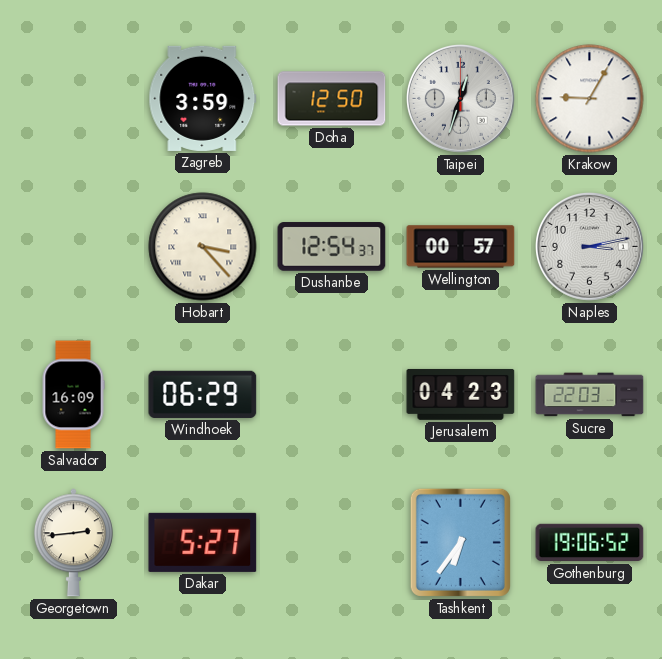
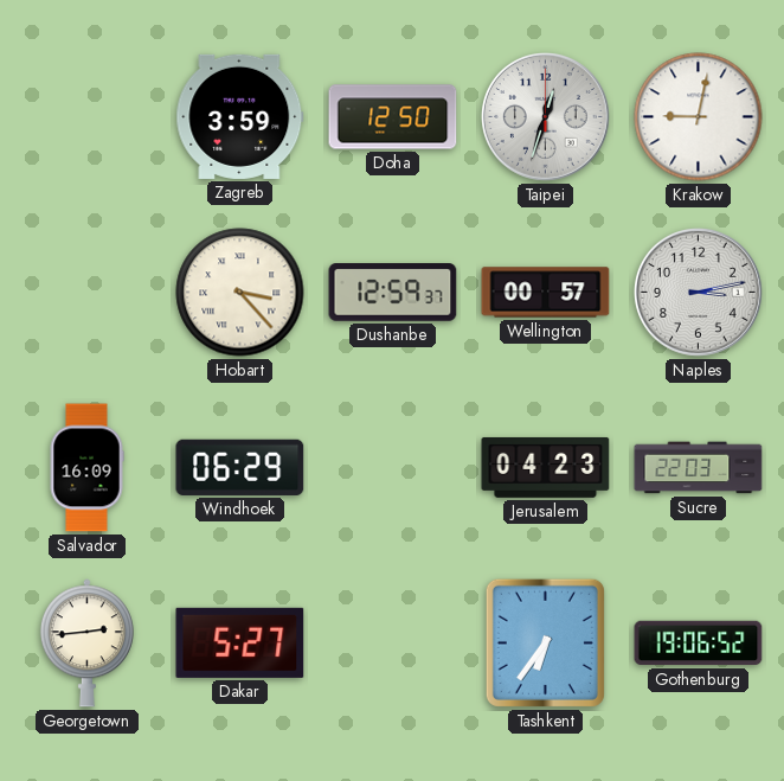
Krakow: 9:05 -> 9:02
Dushanbe: 12:54 -> 12:59
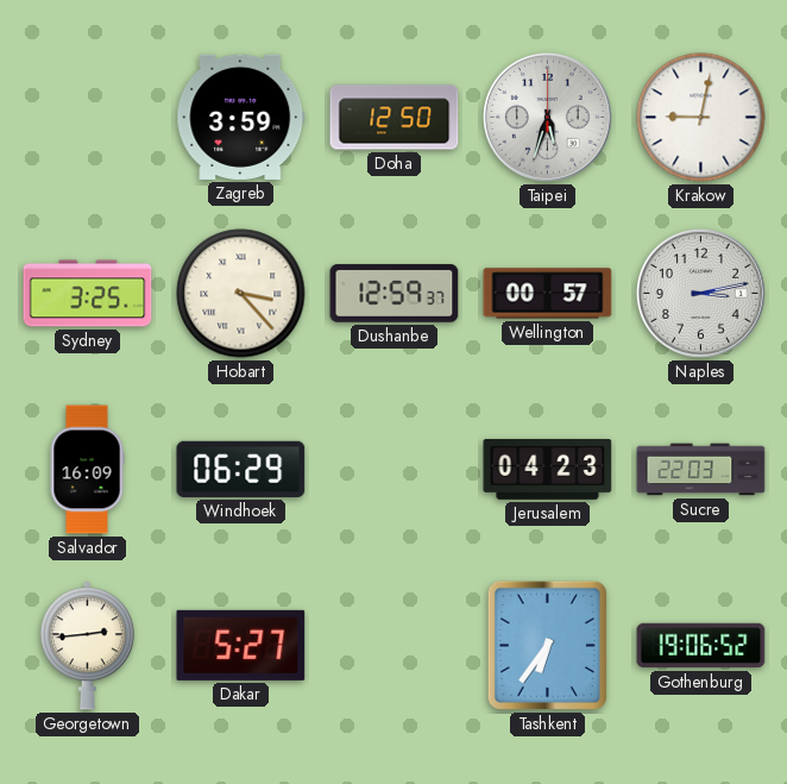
Taipei: 12:33 -> 5:33
Sydney: none -> 3:25
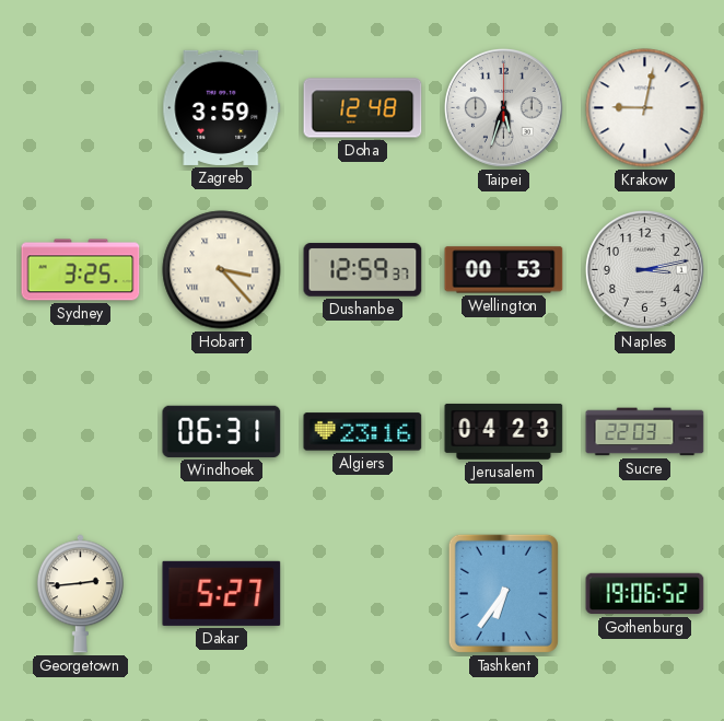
Doha: 12:50 -> 12:48
Wellington: 00:57 -> 00:53
Salvador: 16:09 -> none
Windhoek: 06:29 -> 06:31
Algiers: none -> 23:16
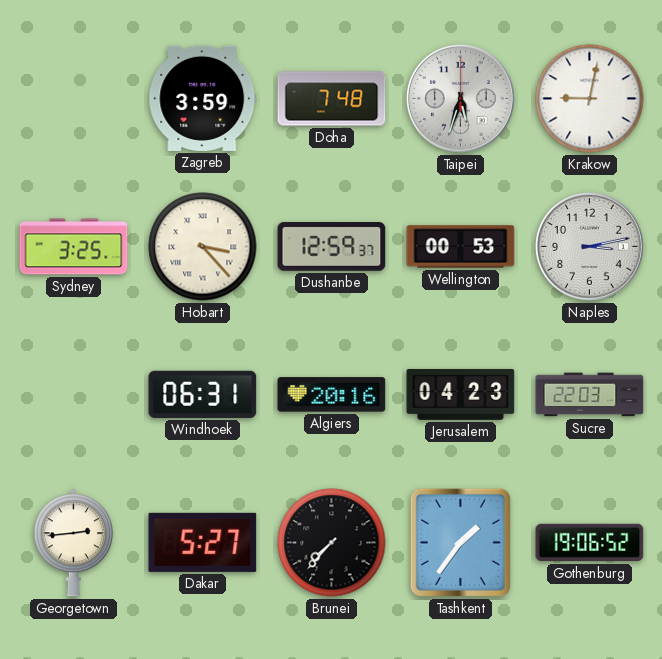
Doha: 12:48 -> 7:48
Algiers: 23:16 -> 20:16
Brunei: none -> 7:37
Tashkent: 6:36 -> 1:36
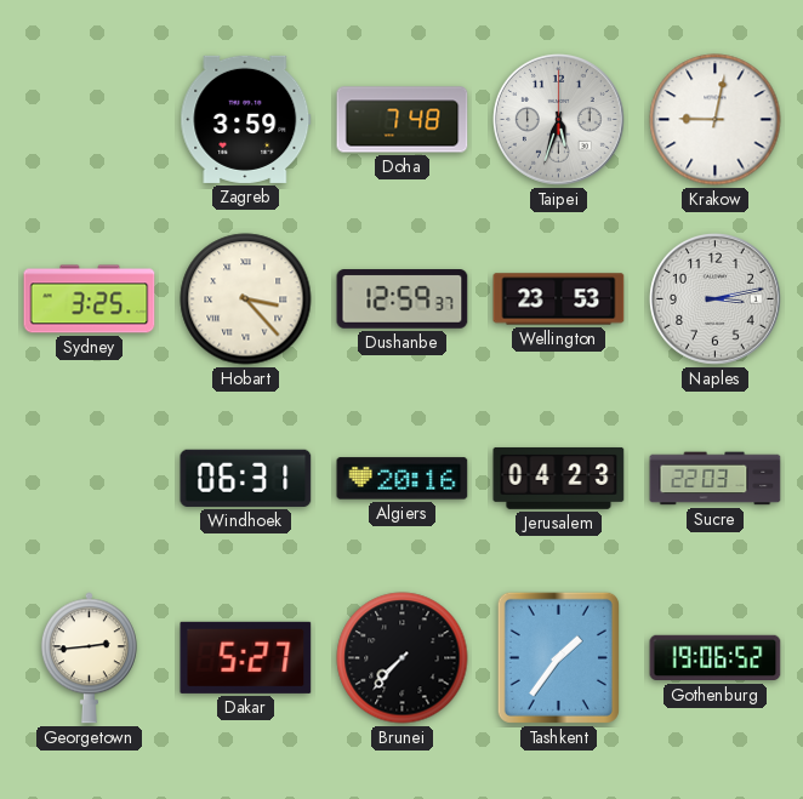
Wellington: 00:53 -> 23:53
